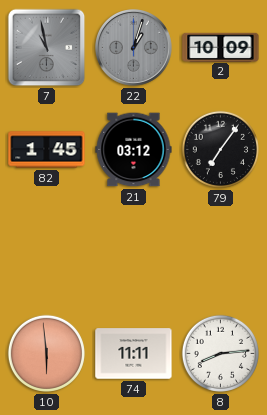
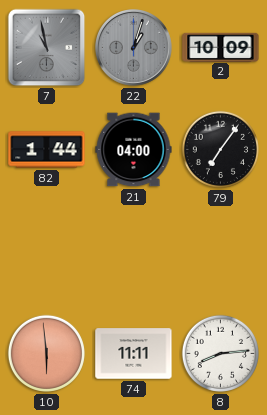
82: 1:45 -> 1:44
21: 03:12 -> 04:00
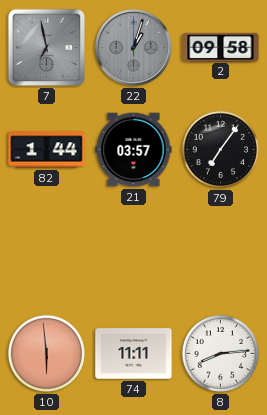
7: 10:58 -> 6:58
2: 10:09 -> 09:58
21: 04:00 -> 03:57
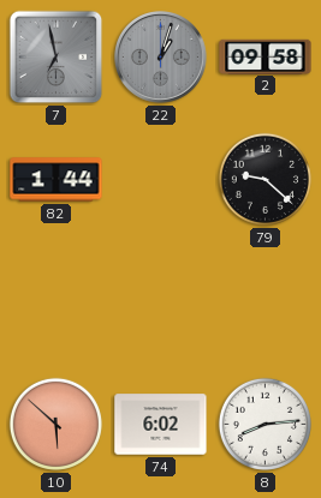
21: 03:57 -> none
79: 7:06 -> 9:22
10: 5:59 -> 5:52
74: 11:11 -> 6:02
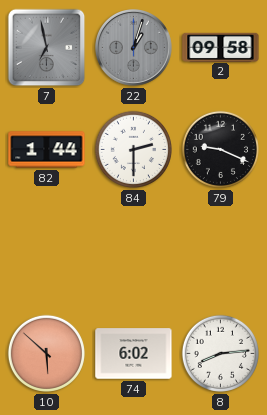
84: none -> 2:30
79: 9:22 -> 9:19
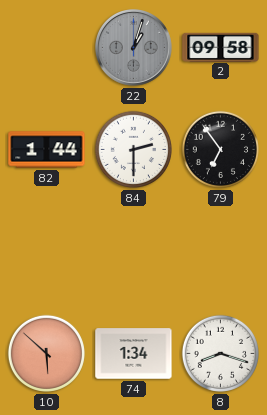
7: 6:58 -> none
79: 9:19 -> 6:54
74: 6:02 -> 1:34
8: 8:14 -> 8:18
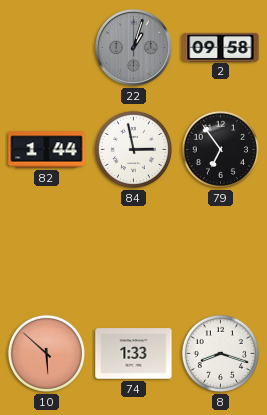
84: 2:30 -> 2:58
74: 1:34 -> 1:33
